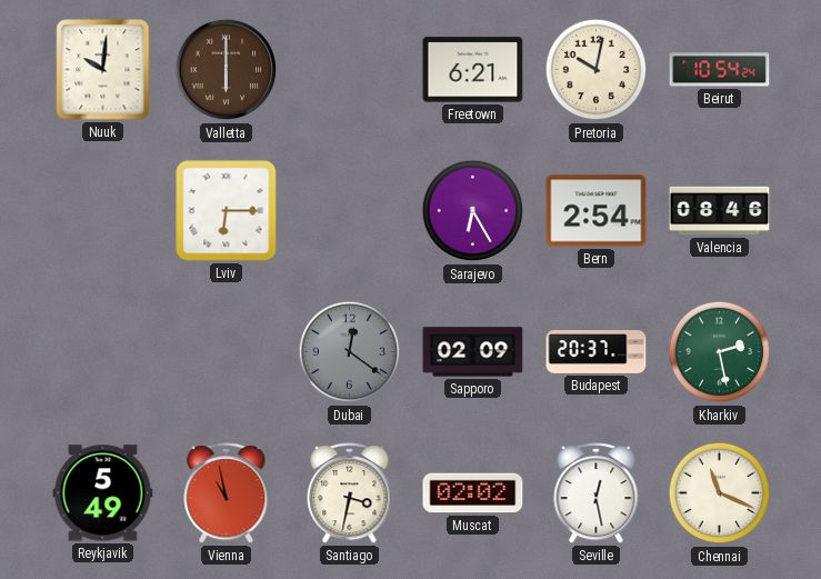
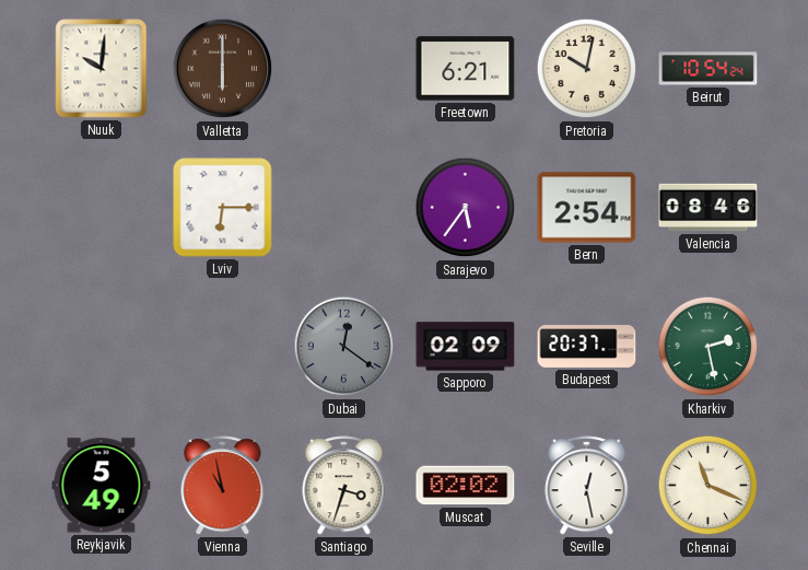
Sarajevo: 6:25 -> 5:36
Santiago: 3:32 -> 3:33
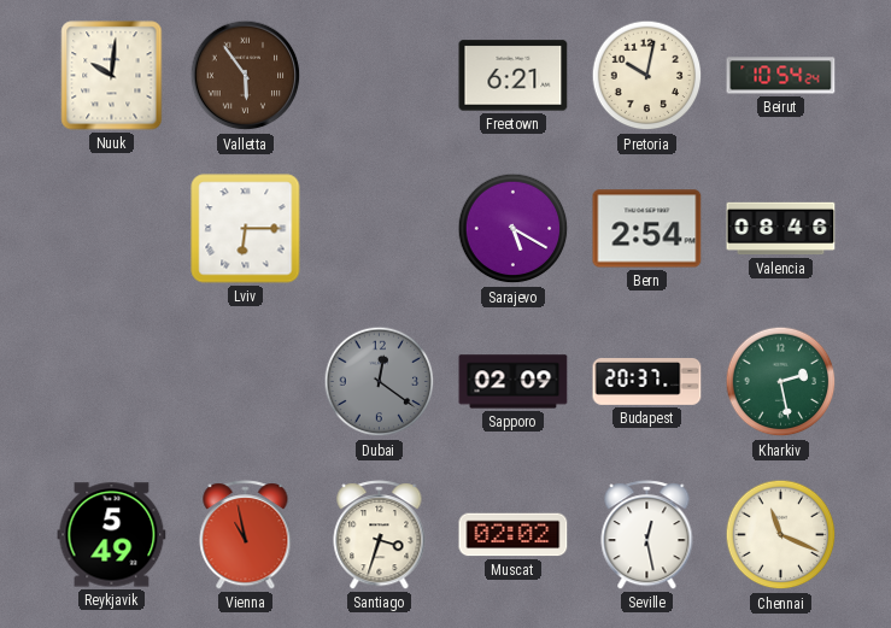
Valletta: 6:00 -> 5:54
Sarajevo: 5:36 -> 5:20
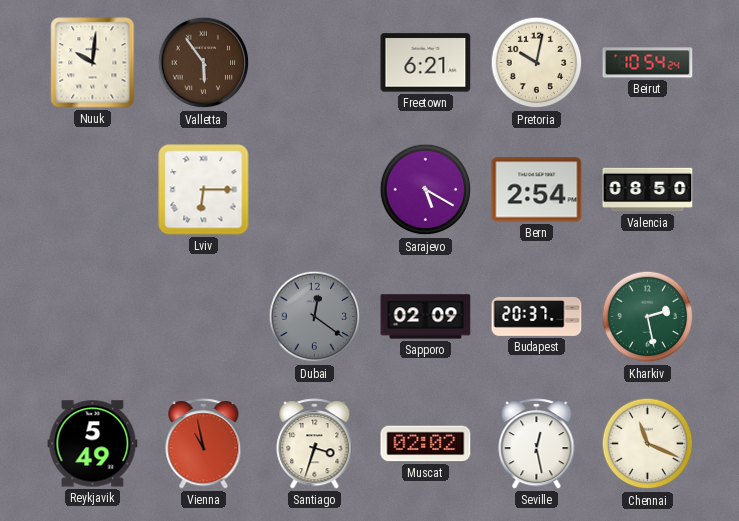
Valencia: 08:46 -> 08:50
